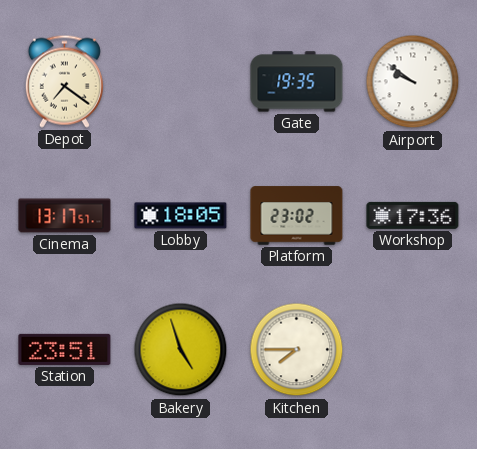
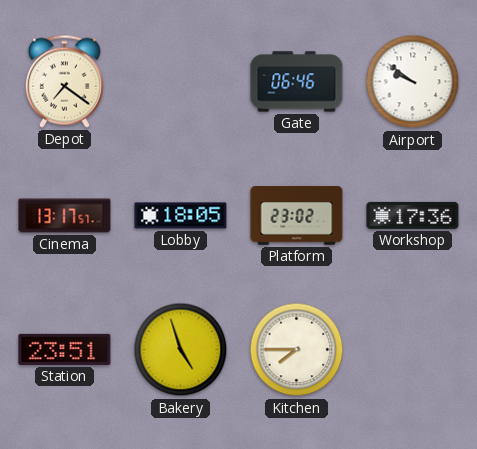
Gate: 19:35 -> 06:46
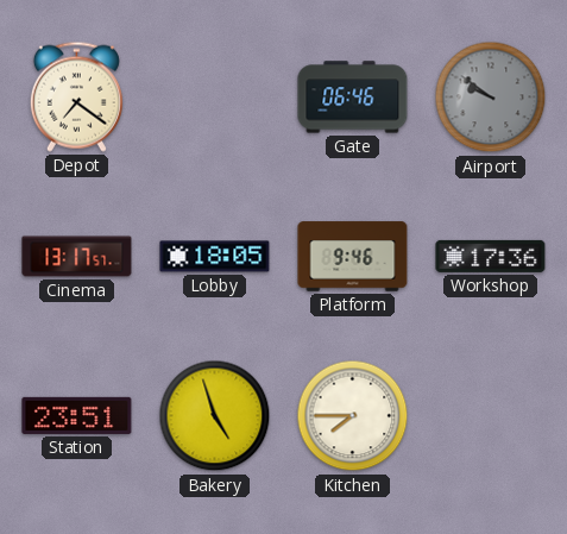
Airport dial: white -> grey
Platform: 23:02 -> 9:46
